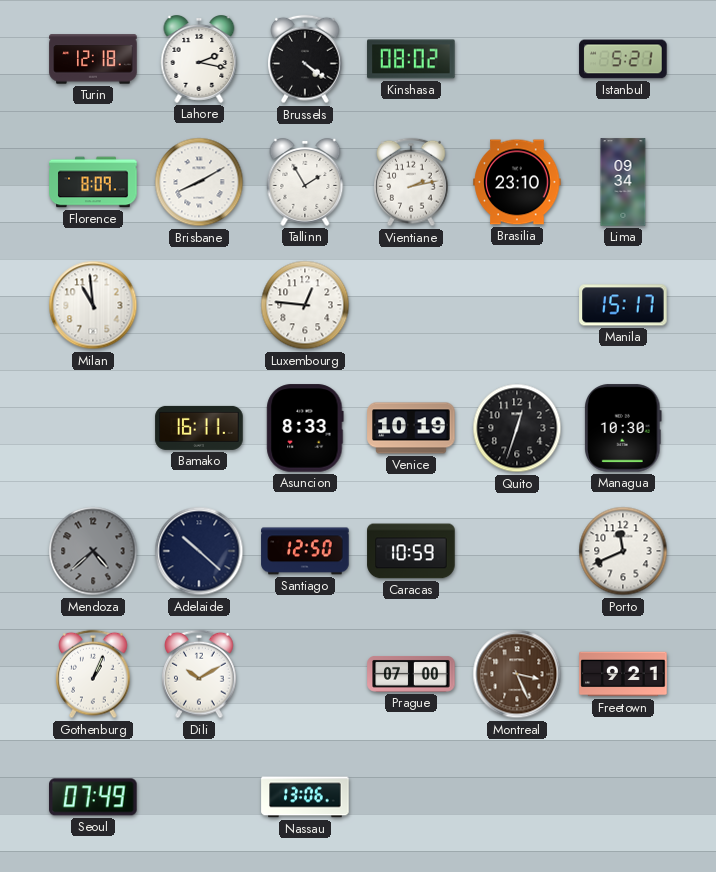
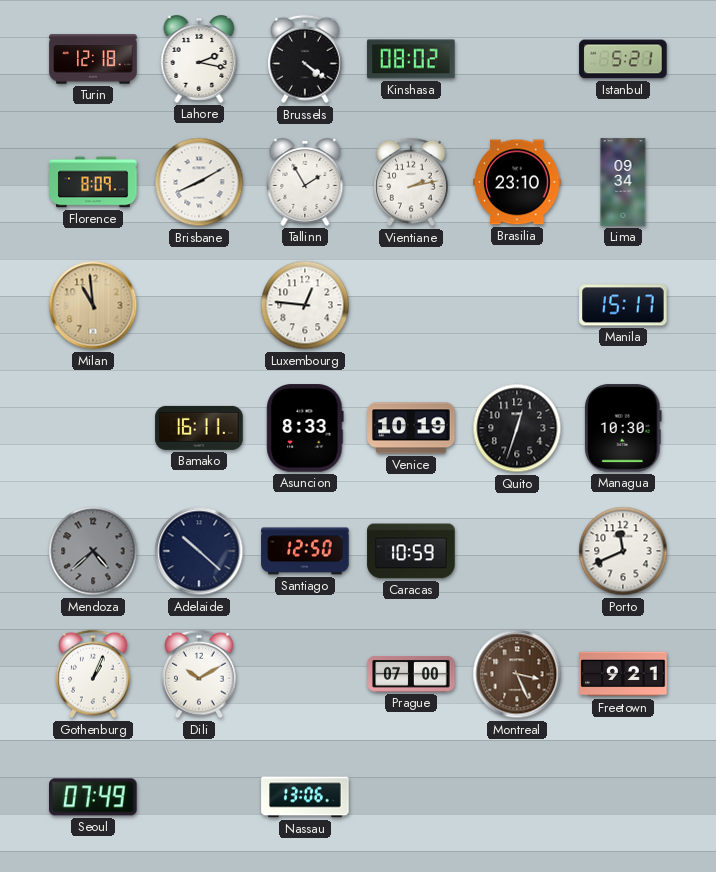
Milan dial: white -> champagne
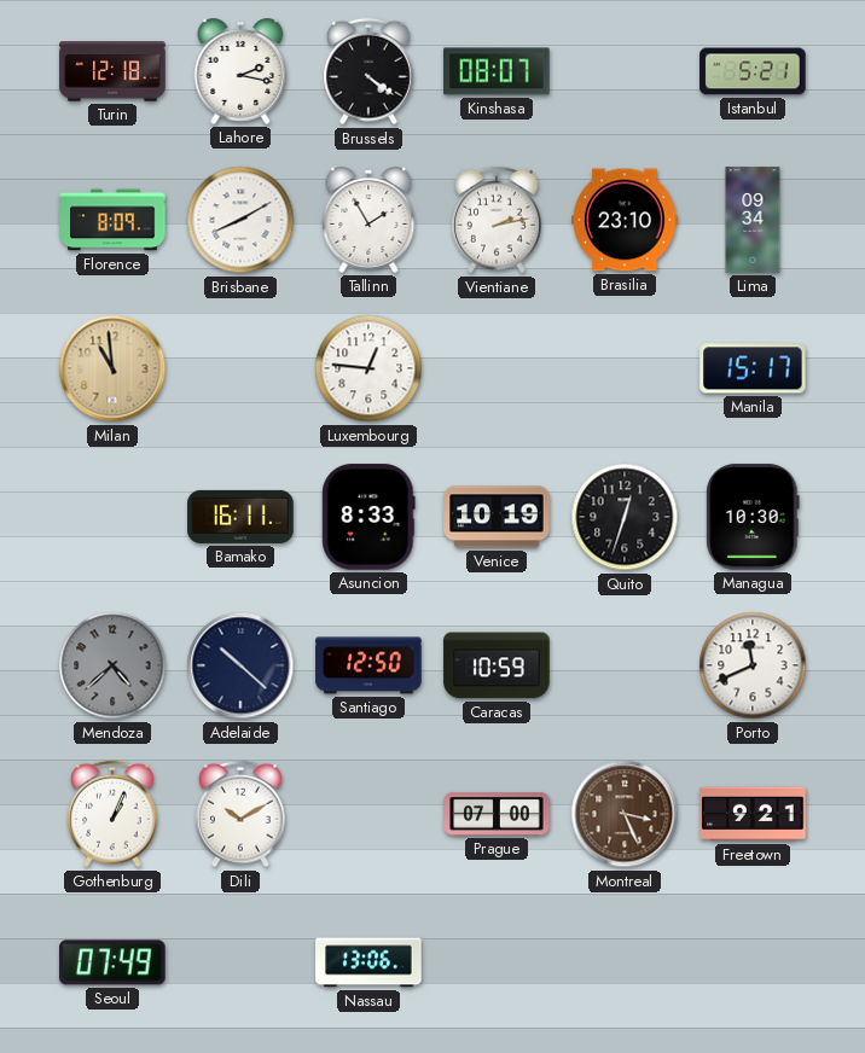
Kinshasa: 08:02 -> 08:07
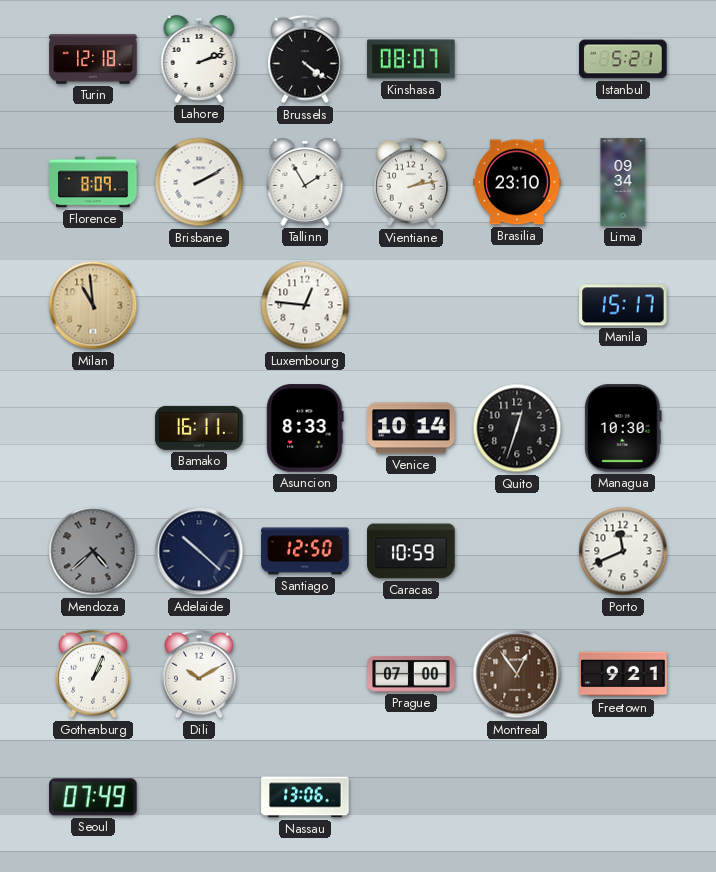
Lahore: 2:17 -> 2:12
Brisbane: 8:10 -> 2:10
Venice: 10:19 -> 10:14
Montreal: 3:26 -> 12:54
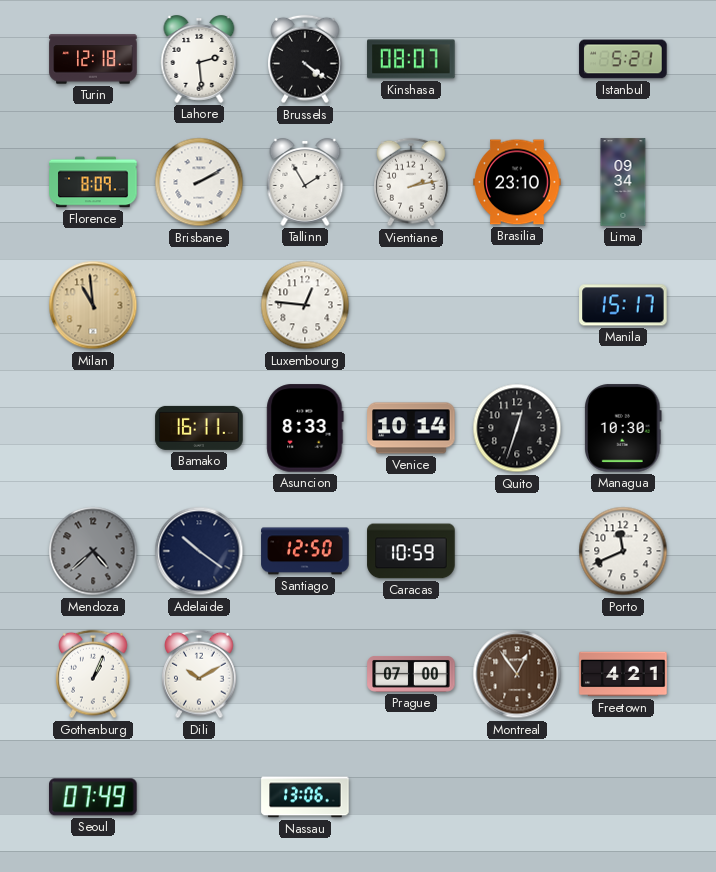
Lahore: 2:12 -> 2:29
Adelaide: 10:22 -> 10:21
Freetown: 9:21 -> 4:21
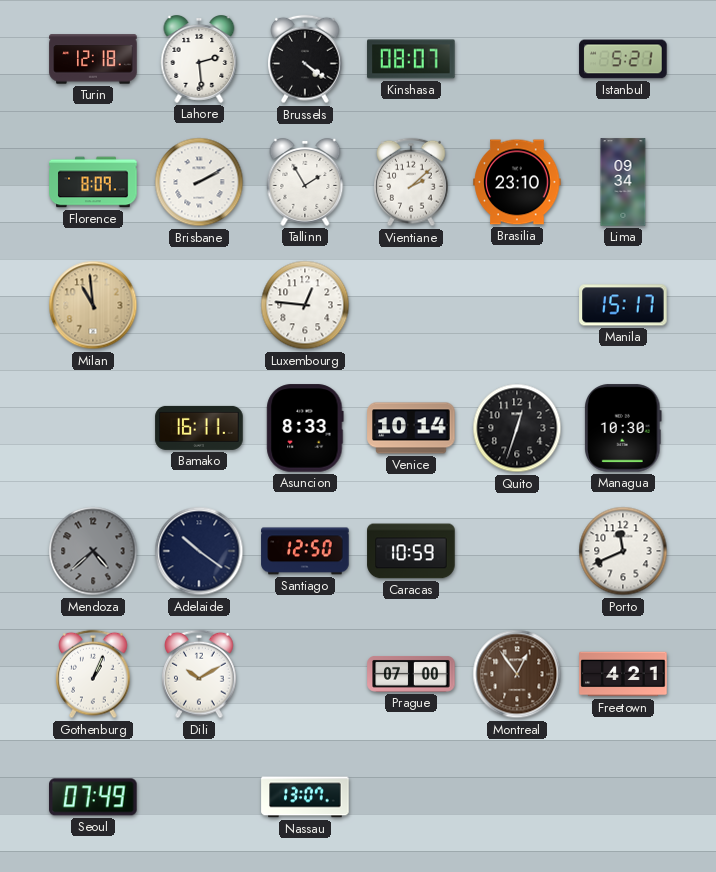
Vientiane: 2:13 -> 2:08
Nassau: 13:06 -> 13:07
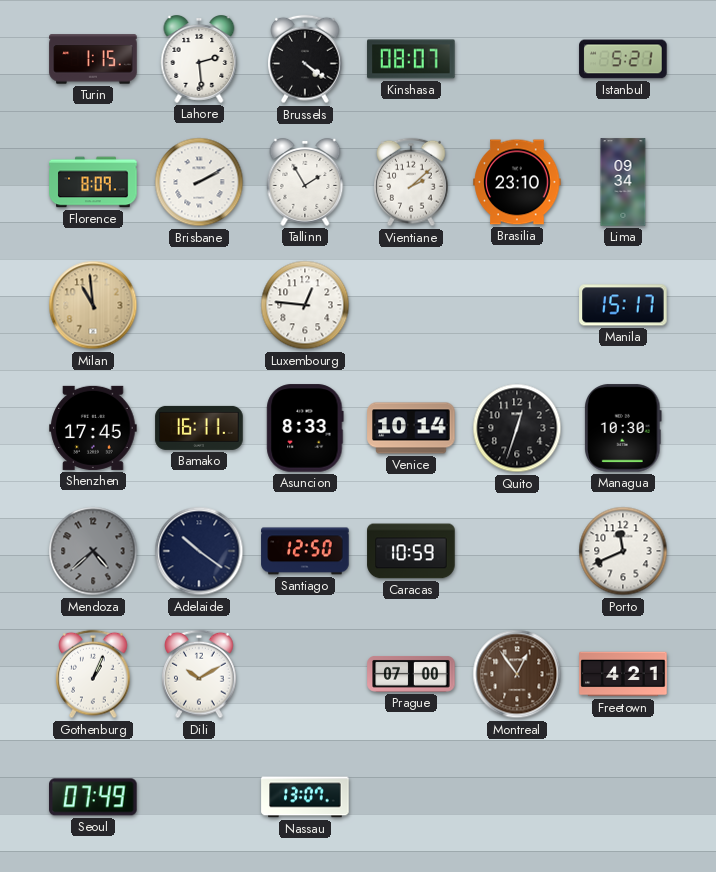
Turin: 12:18 -> 1:15
Shenzhen: none -> 17:45
